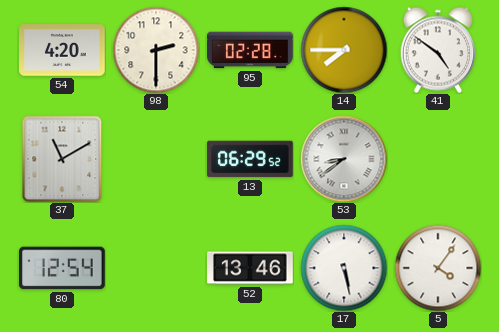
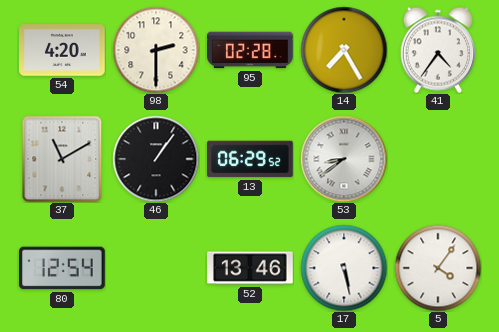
14: 7:45 -> 7:25
41: 4:51 -> 4:36
46: none -> 1:06
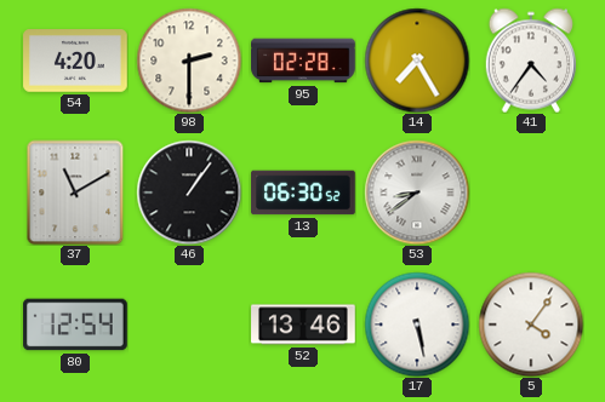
13: 06:29 -> 06:30
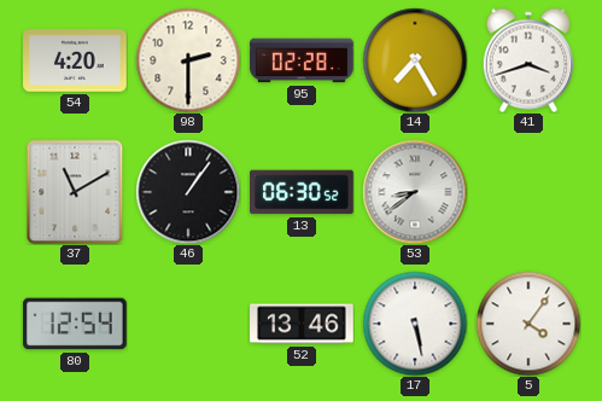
41: 4:36 -> 3:42
